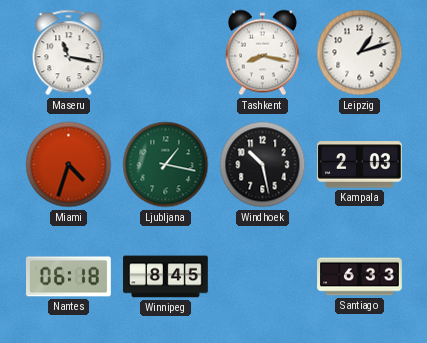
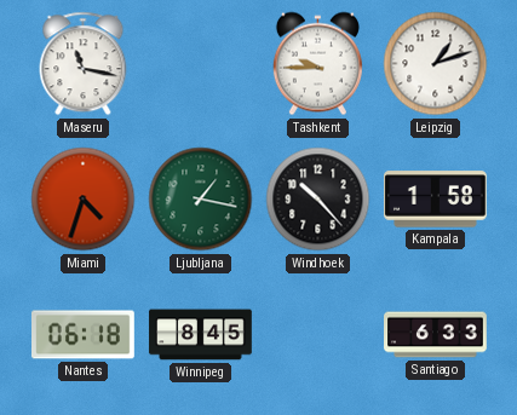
Tashkent: 8:17 -> 9:45
Windhoek: 10:28 -> 10:23
Kampala: 2:03 -> 1:58
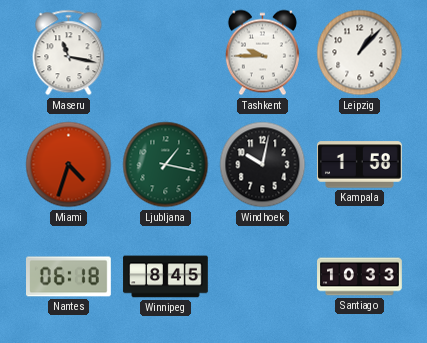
Leipzig: 1:12 -> 1:07
Windhoek: 10:23 -> 10:02
Santiago: 6:33 -> 10:33
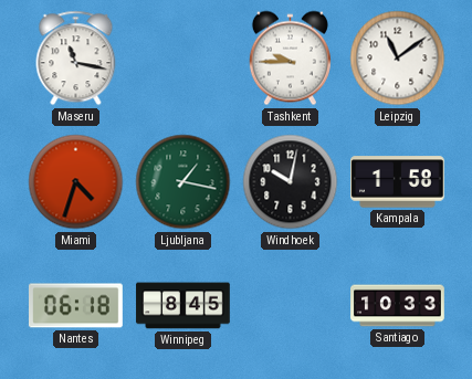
Leipzig: 1:07 -> 11:09
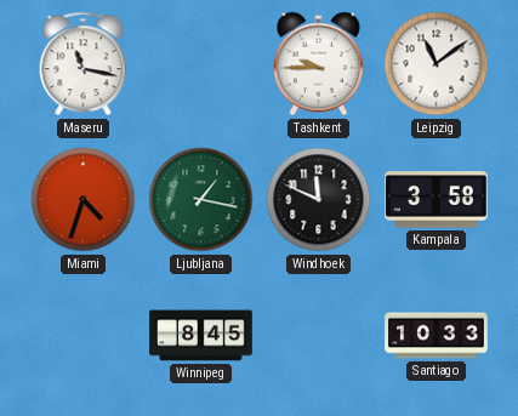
Windhoek: 10:02 -> 11:49
Kampala: 1:58 -> 3:58
Nantes: 06:18 -> none
